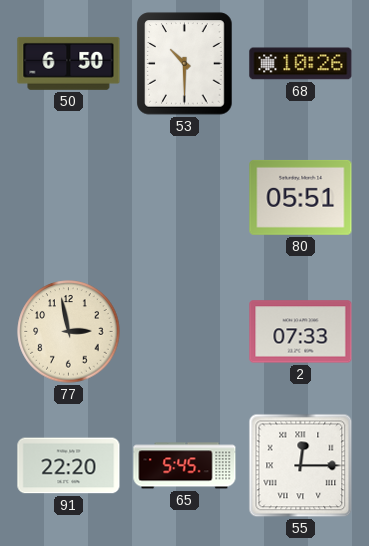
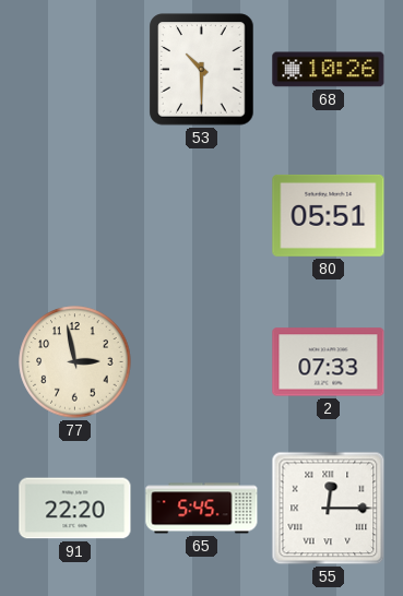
50: 6:50 -> none
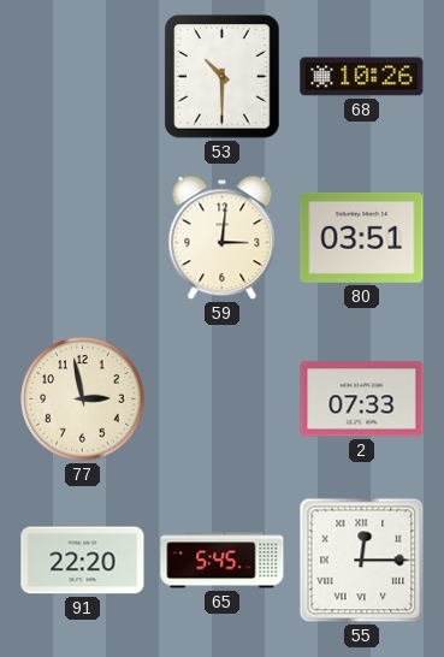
59: none -> 3:01
80: 05:51 -> 03:51
